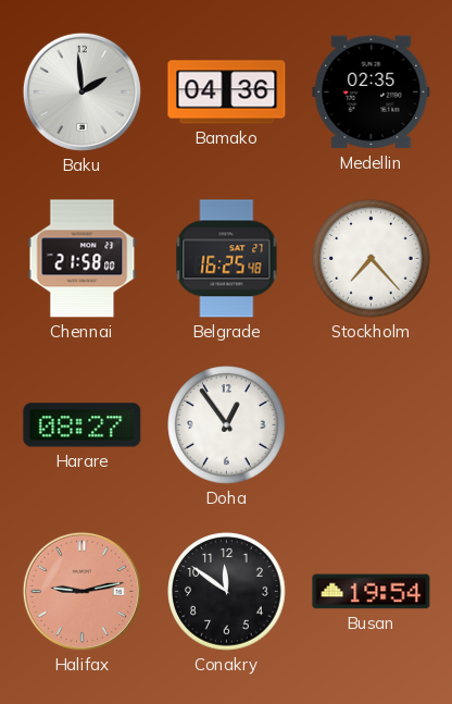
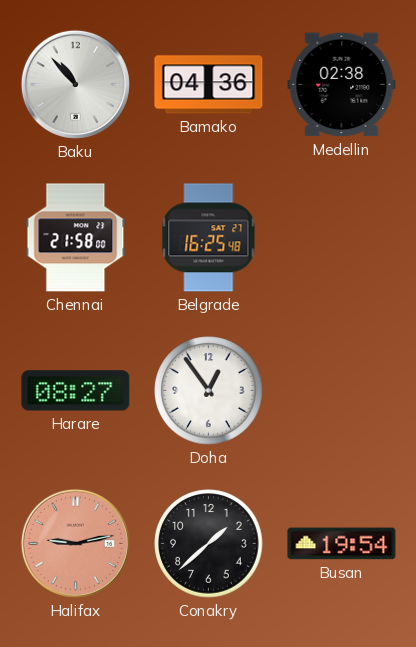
Baku: 1:59 -> 10:53
Medellin: 02:35 -> 02:38
Stockholm: 7:23 -> none
Conakry: 11:51 -> 1:38
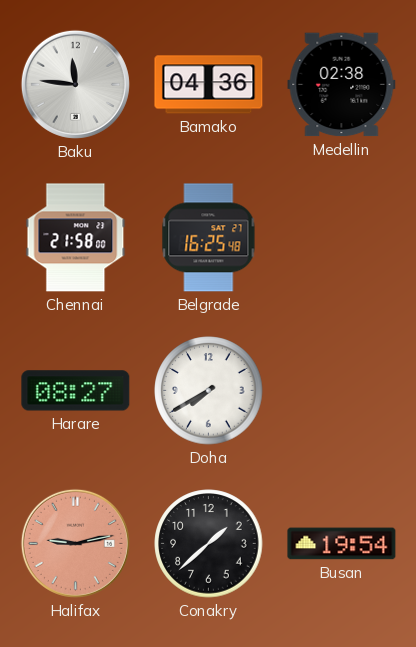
Baku: 10:53 -> 11:46
Doha: 12:54 -> 7:40
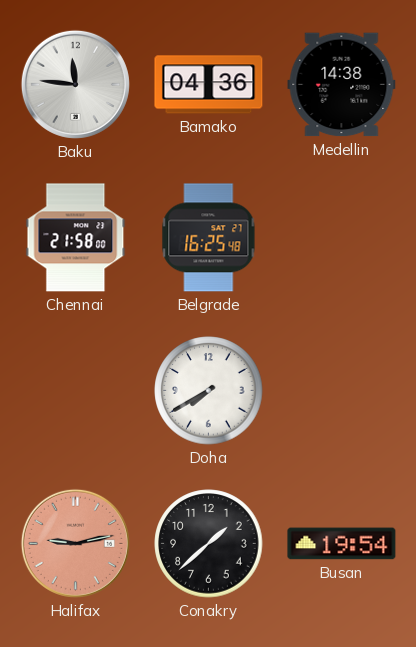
Medellin: 02:38 -> 14:38
Harare: 08:27 -> none
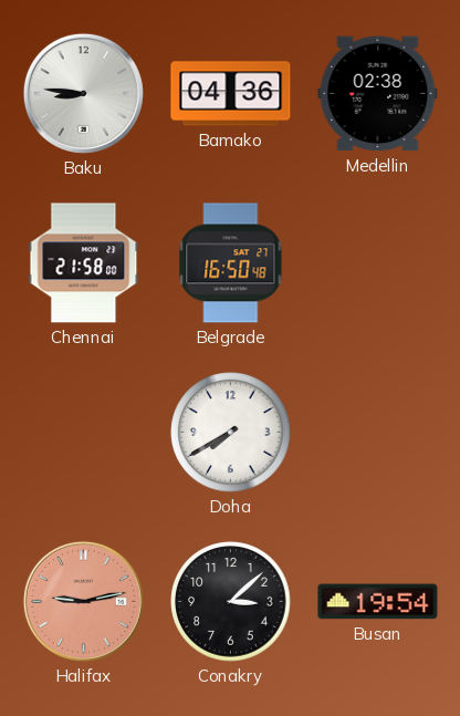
Baku: 11:46 -> 8:46
Medellin: 14:38 -> 02:38
Belgrade: 16:25 -> 16:50
Conakry: 1:38 -> 3:08
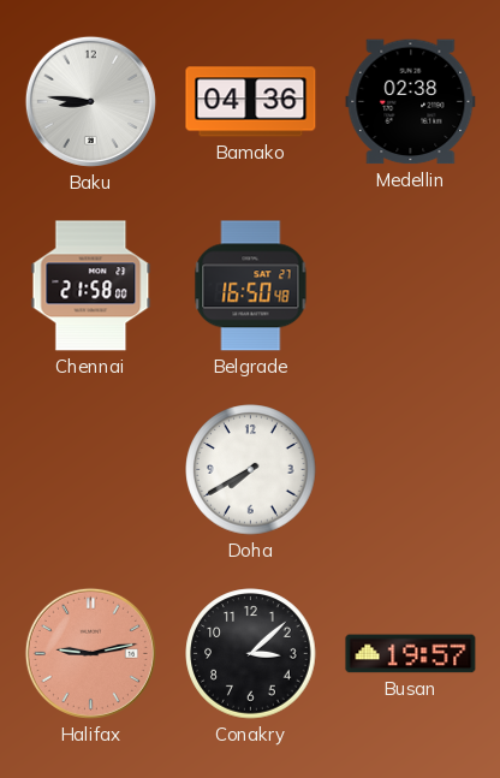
Busan: 19:54 -> 19:57
